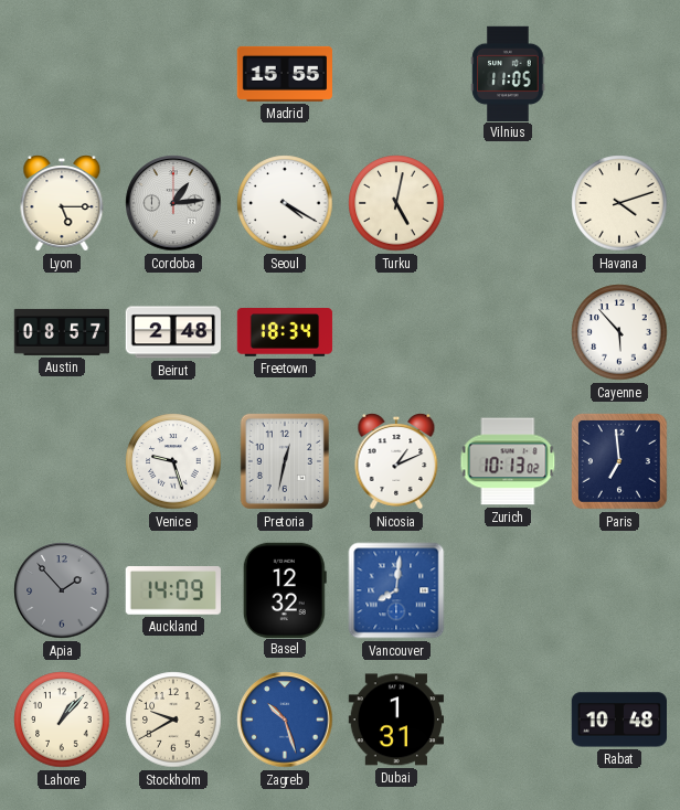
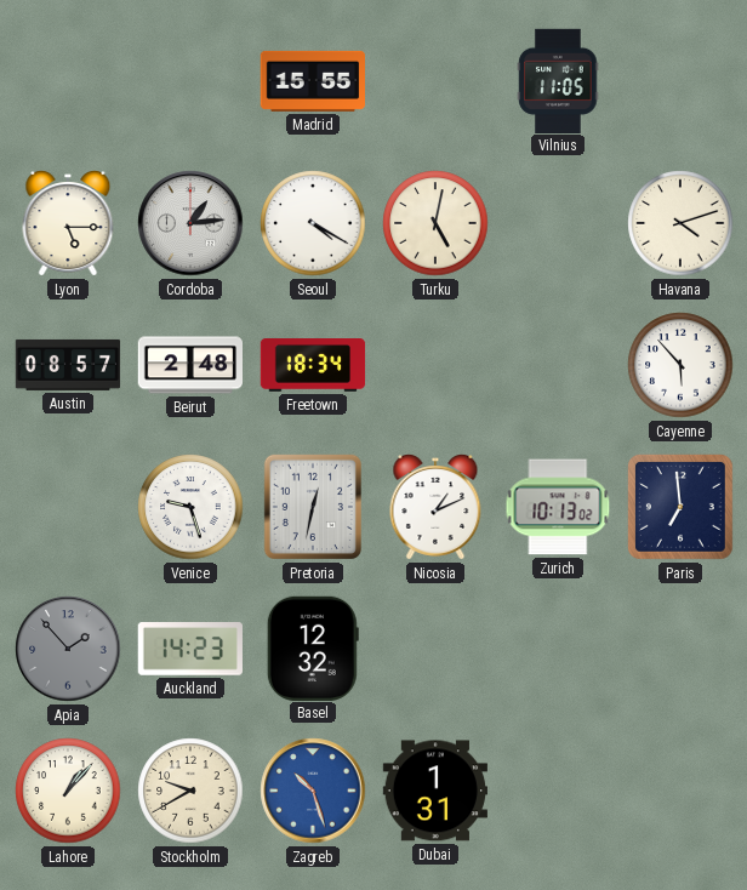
Auckland: 14:09 -> 14:23
Vancouver: 8:01 -> none
Rabat: 10:48 -> none
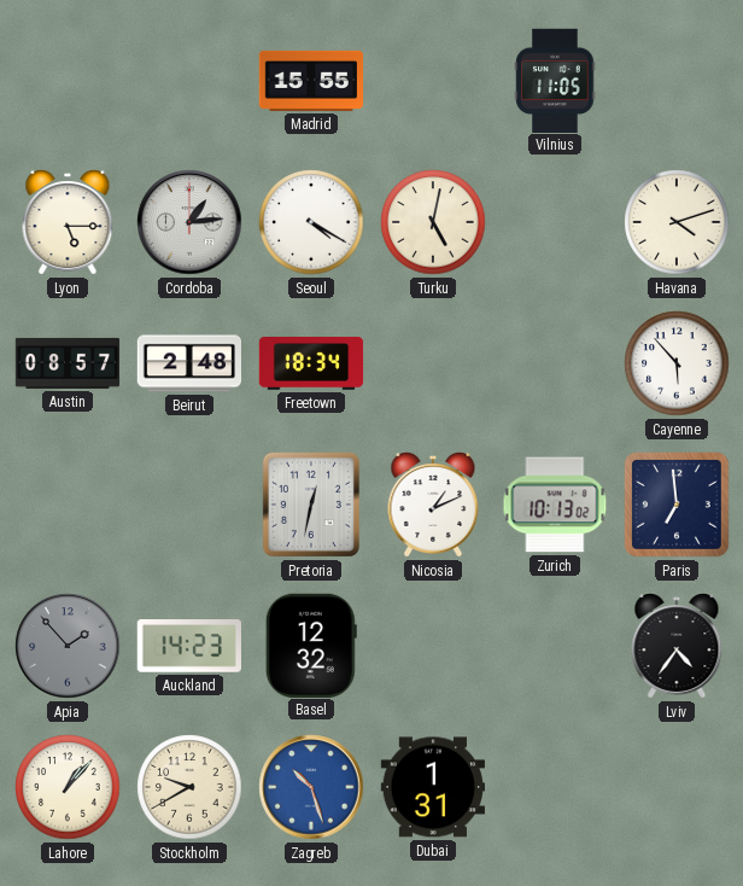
Venice: 9:27 -> none
Lviv: none -> 4:36
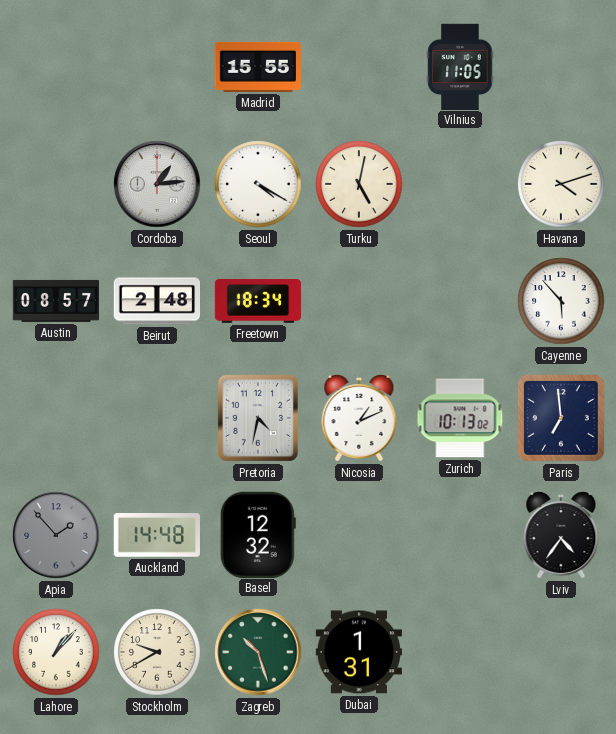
Lyon: 5:15 -> none
Pretoria: 12:32 -> 4:32
Auckland: 14:23 -> 14:48
Zagreb dial: blue -> green
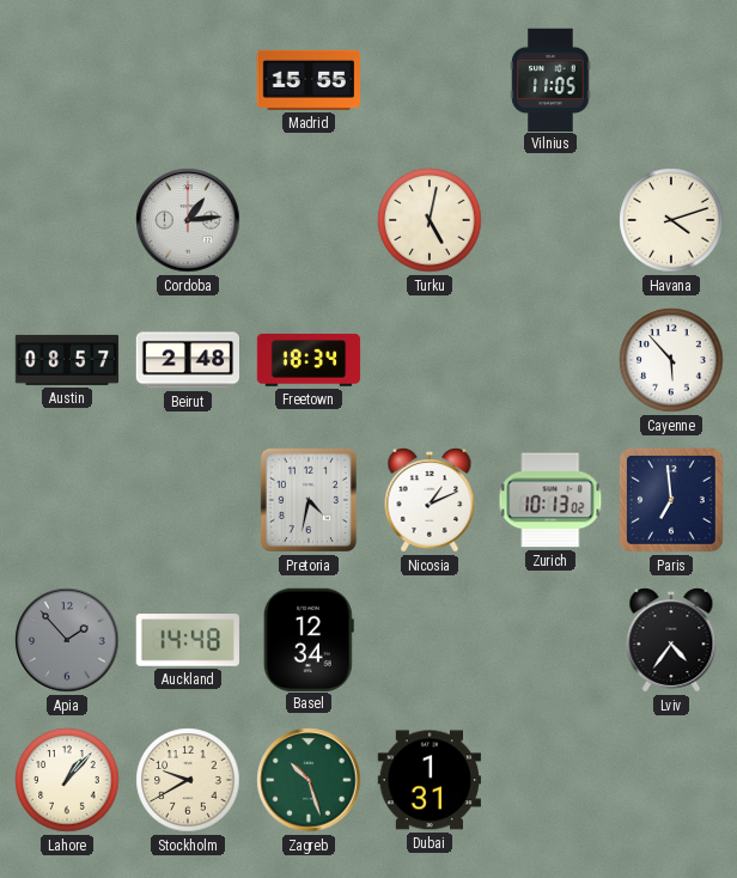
Seoul: 4:20 -> none
Basel: 12:32 -> 12:34
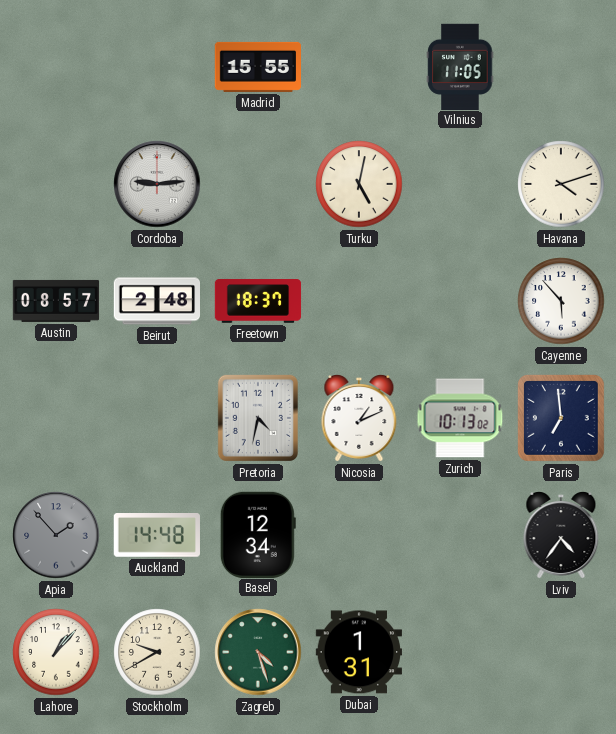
Cordoba: 1:14 -> 9:14
Freetown: 18:34 -> 18:37
Zagreb: 10:27 -> 4:27
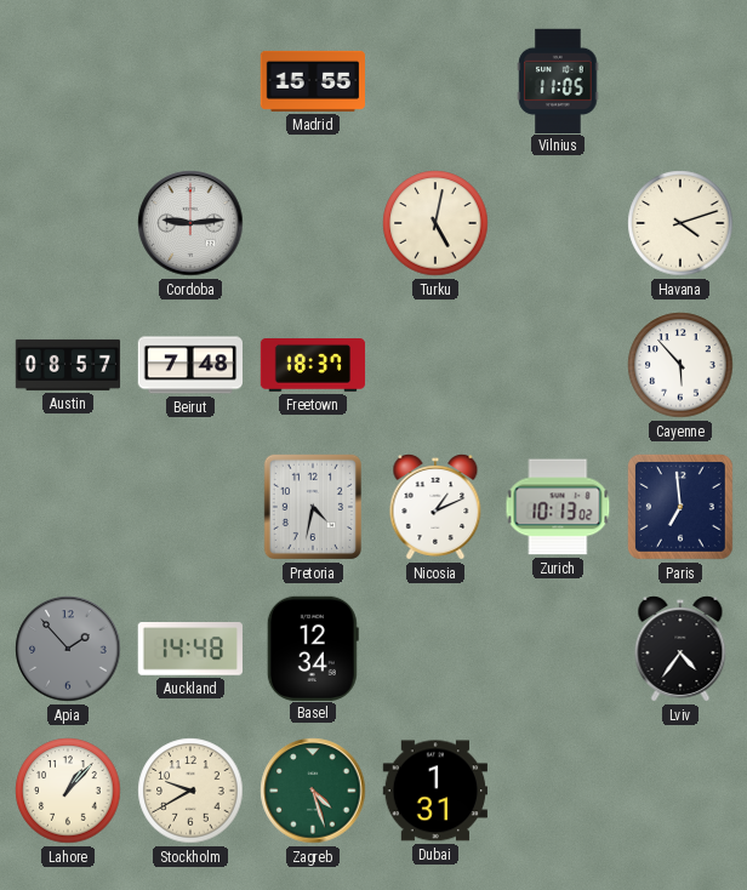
Beirut: 2:48 -> 7:48
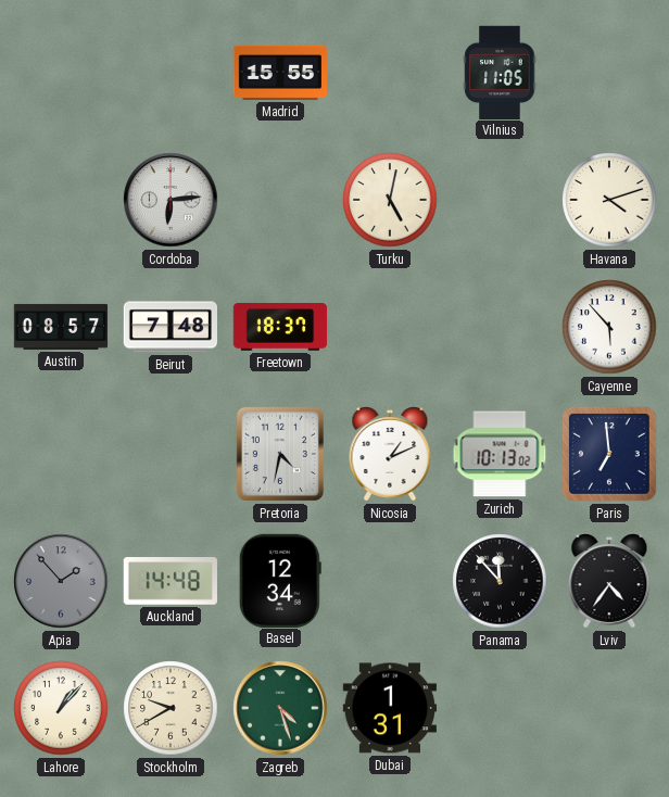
Cordoba: 9:14 -> 6:14
Panama: none -> 11:53
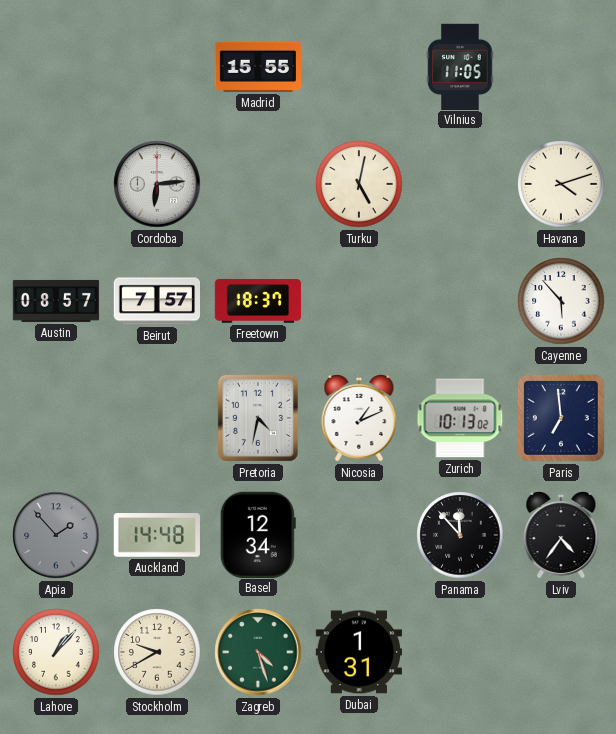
Beirut: 7:48 -> 7:57
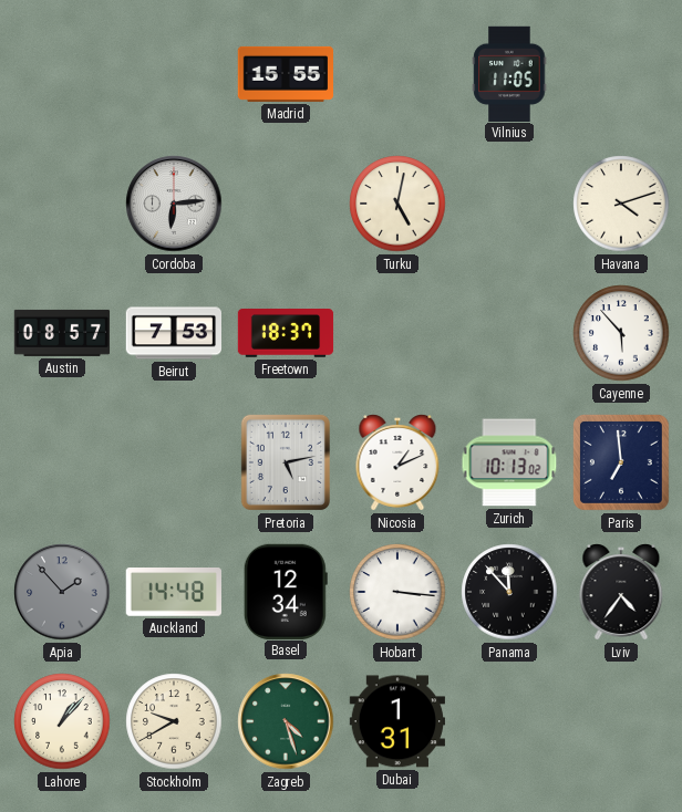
Beirut: 7:57 -> 7:53
Pretoria: 4:32 -> 5:13
Hobart: none -> 3:16
